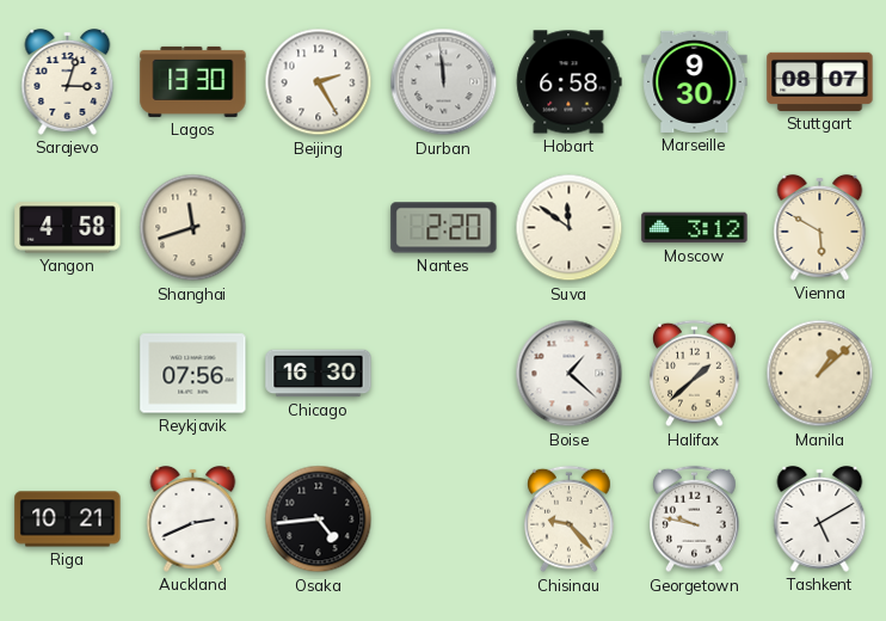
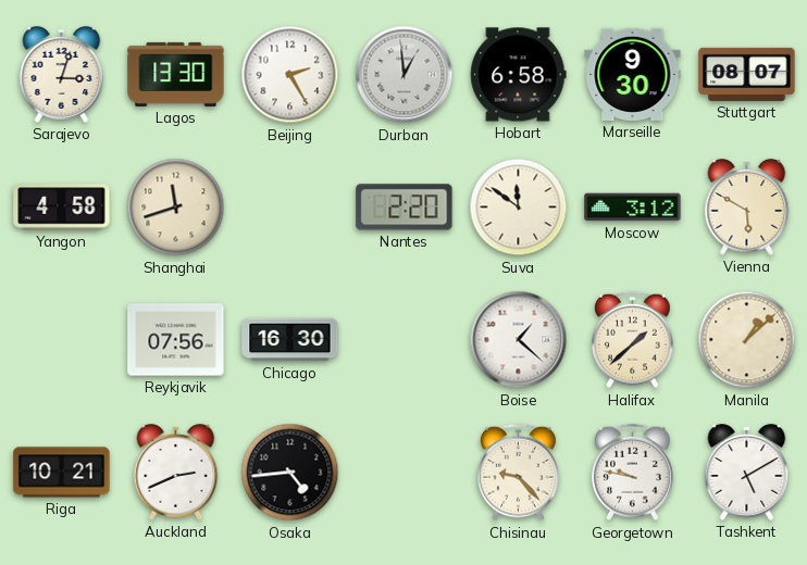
Durban: 11:59 -> 12:59
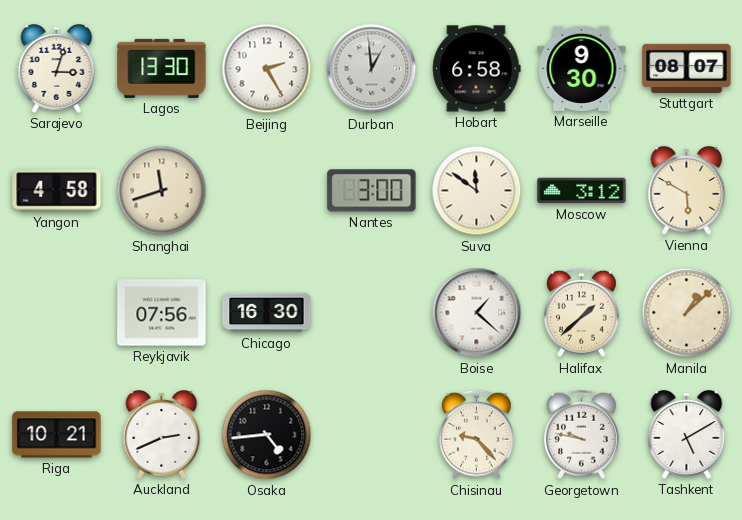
Nantes: 2:20 -> 3:00
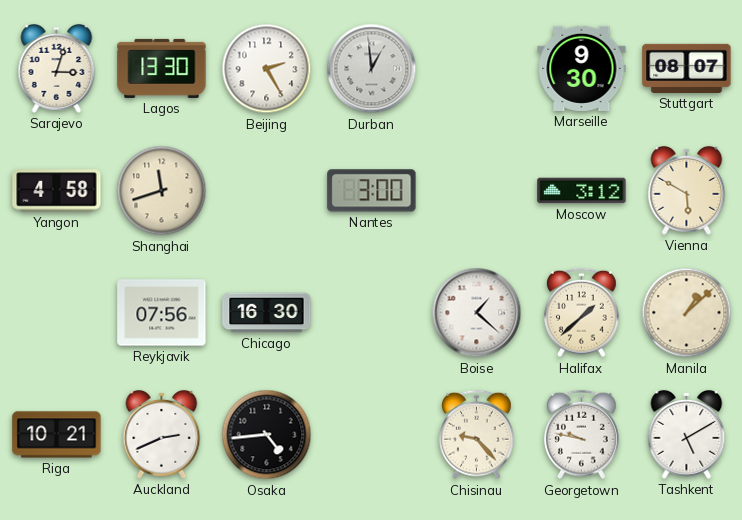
Hobart: 6:58 -> none
Suva: 11:51 -> none
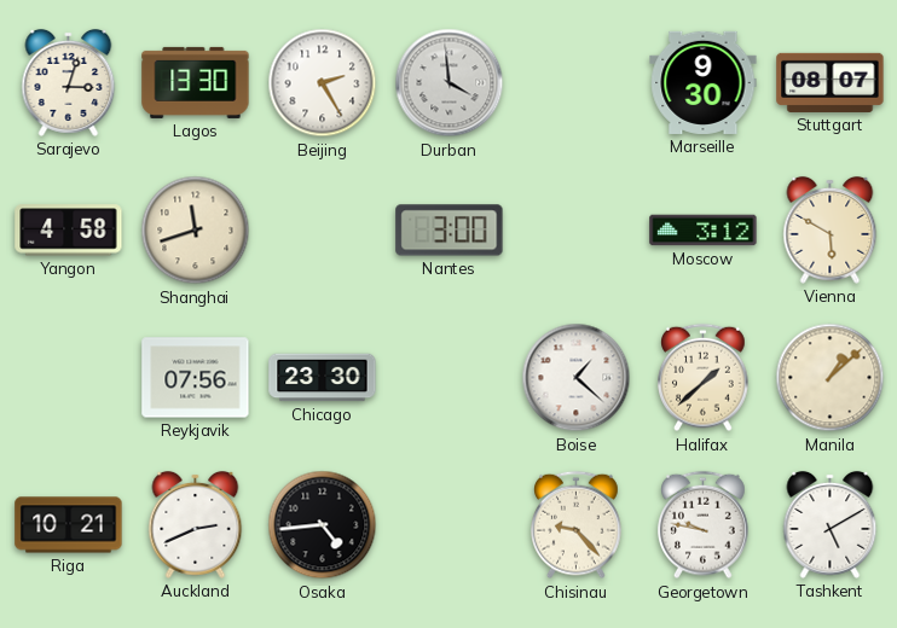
Durban: 12:59 -> 3:59
Chicago: 16:30 -> 23:30
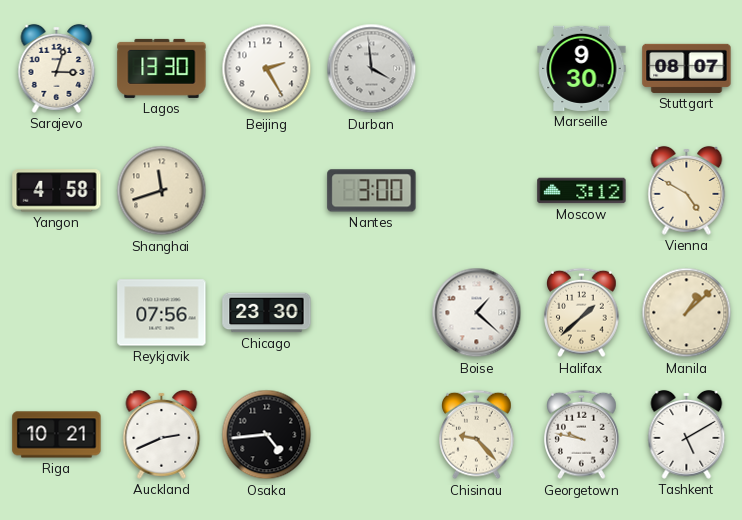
Vienna: 5:50 -> 4:50
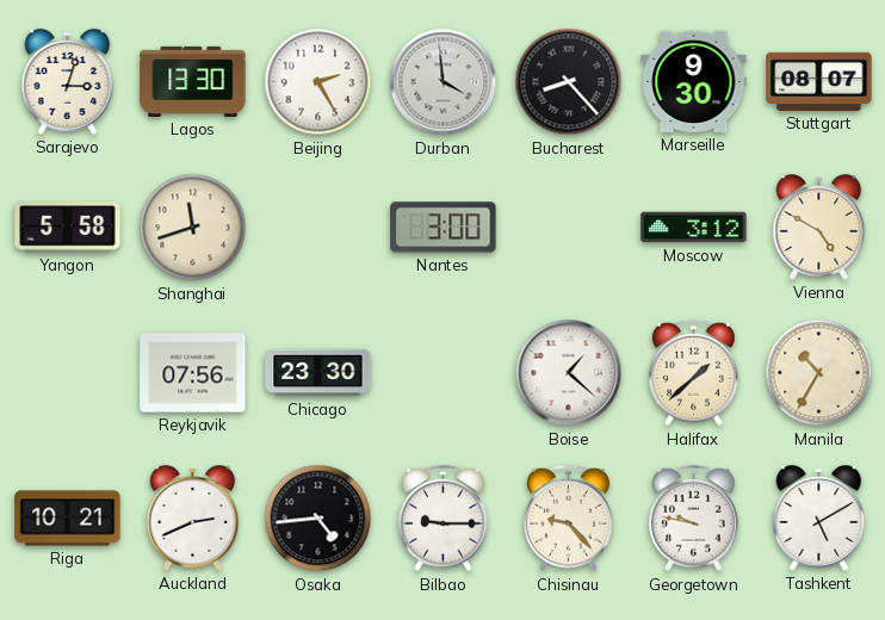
Bucharest: none -> 8:23
Yangon: 4:58 -> 5:58
Manila: 1:08 -> 10:35
Bilbao: none -> 9:15
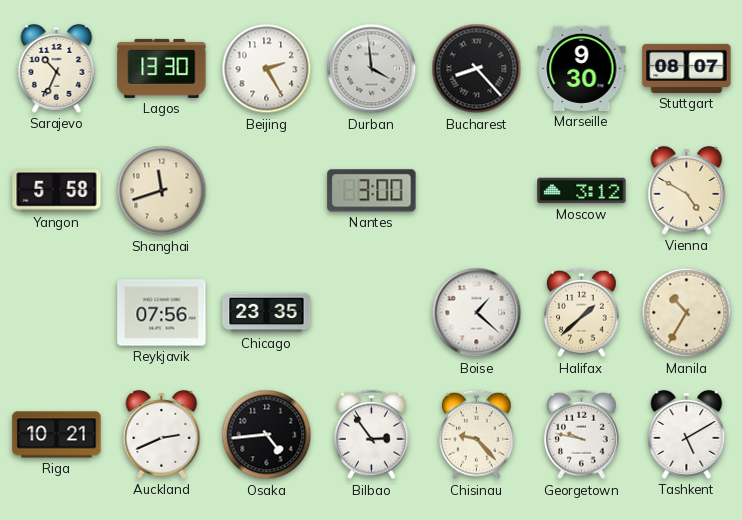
Sarajevo: 3:03 -> 10:34
Chicago: 23:30 -> 23:35
Bilbao: 9:15 -> 2:54
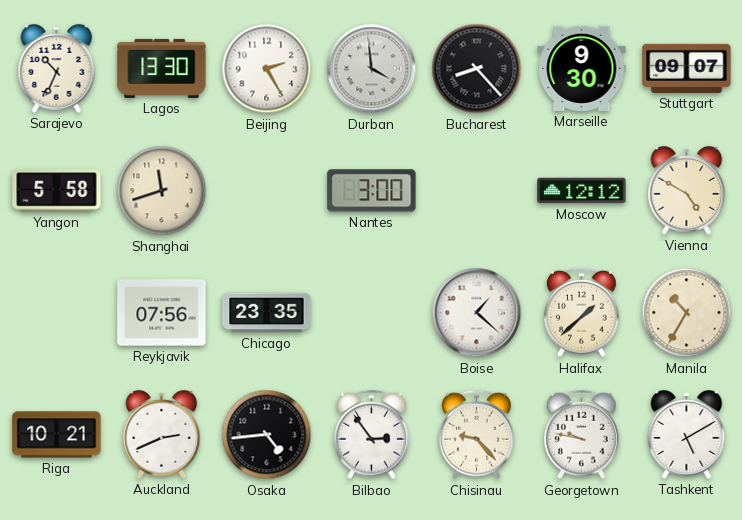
Stuttgart: 08:07 -> 09:07
Moscow: 3:12 -> 12:12
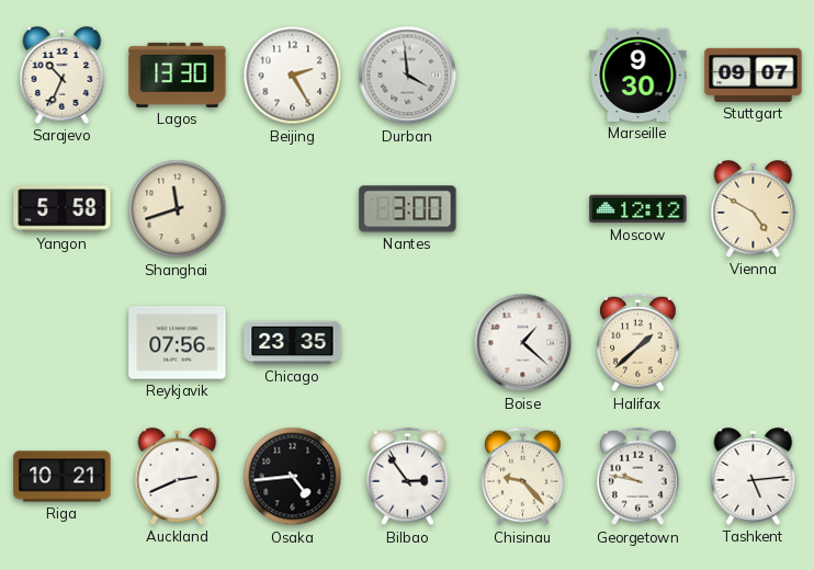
Bucharest: 8:23 -> none
Manila: 10:35 -> none
Tashkent: 5:10 -> 5:14
